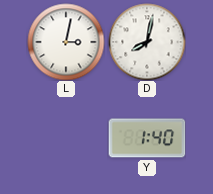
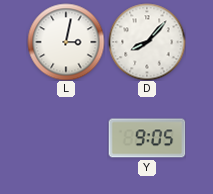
D: 8:02 -> 8:07
Y: 1:40 -> 9:05
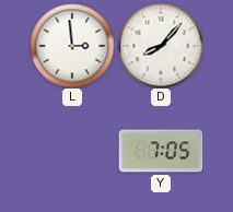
L: 3:02 -> 2:59
Y: 9:05 -> 7:05
